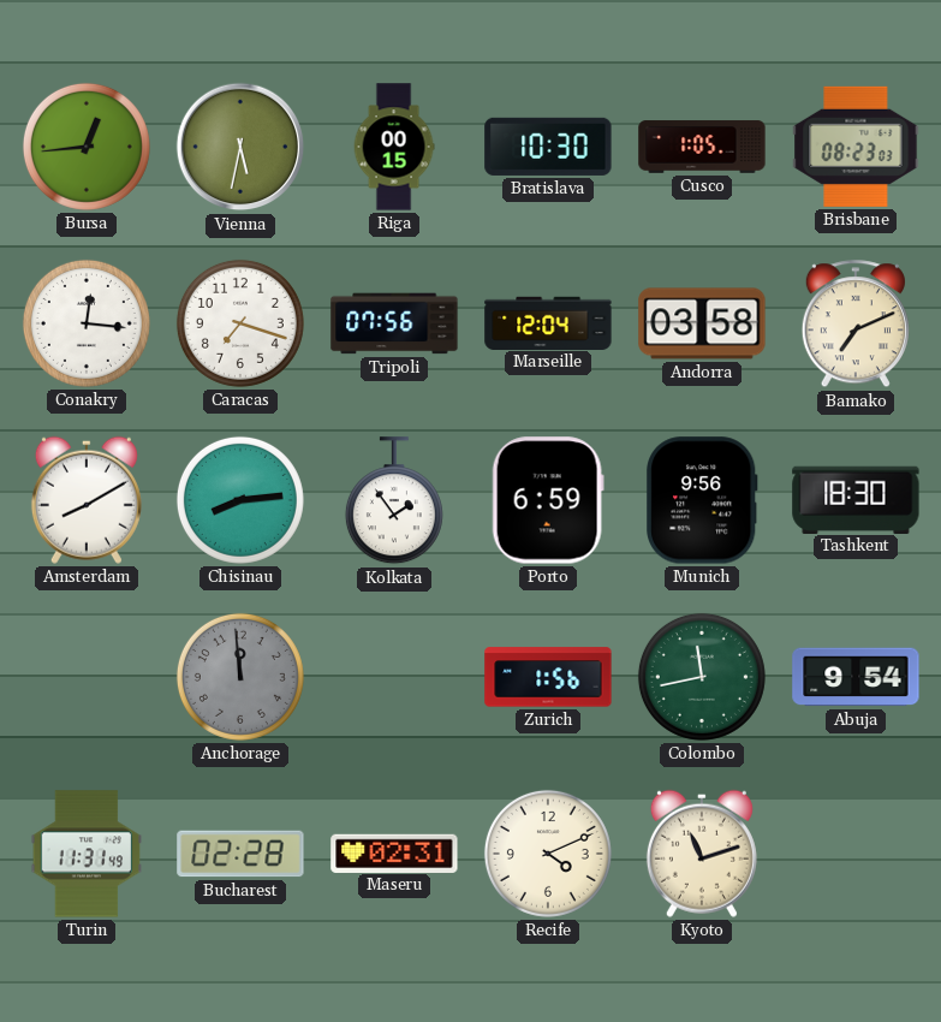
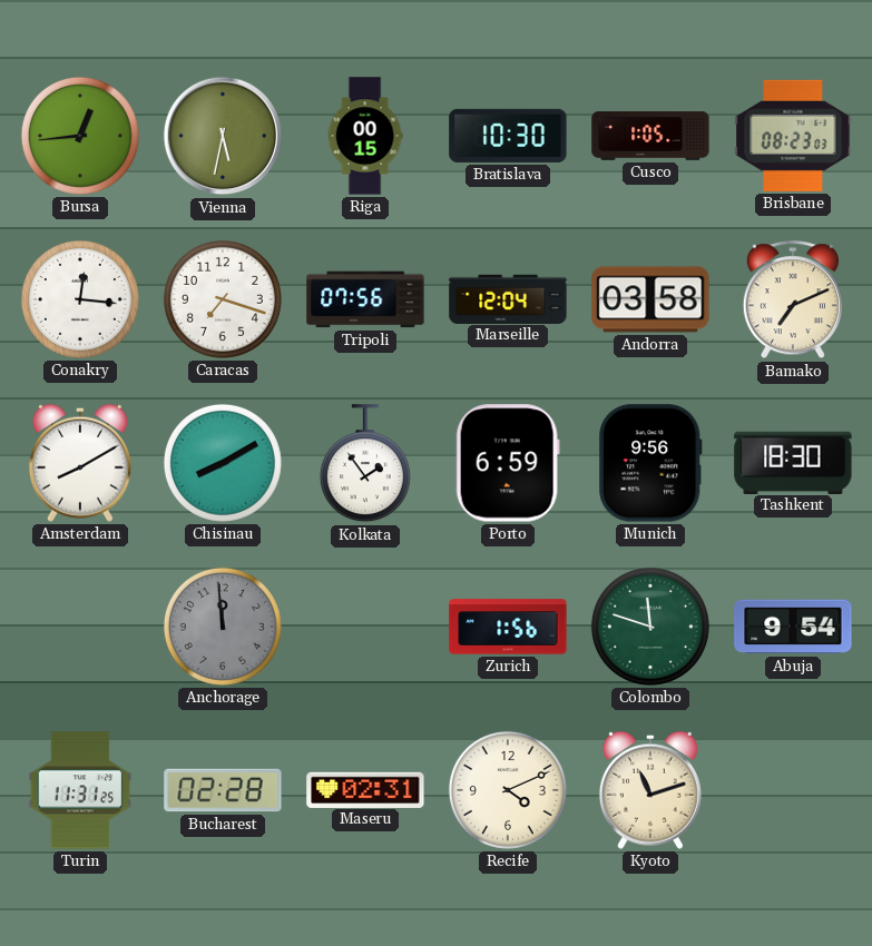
Chisinau: 8:14 -> 8:10
Colombo: 11:43 -> 11:48
Turin: 11:31:49 -> 11:31:25
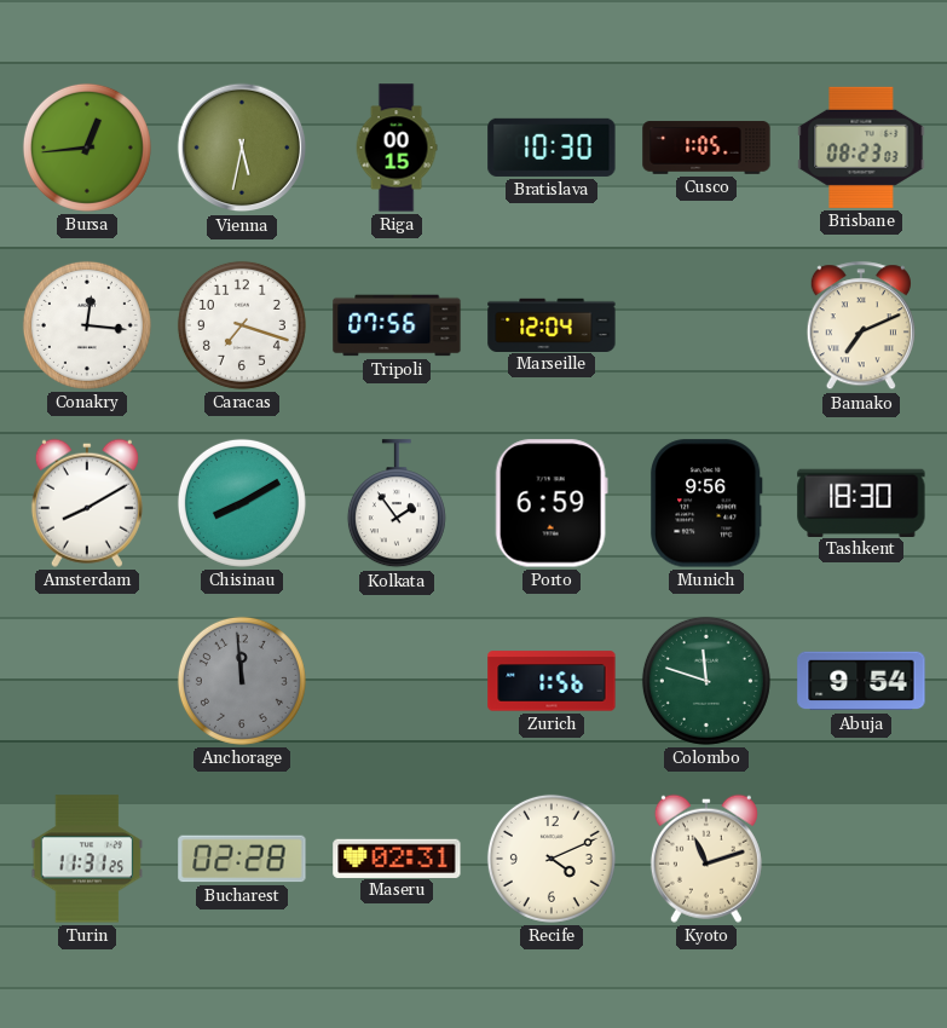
Andorra: 03:58 -> none
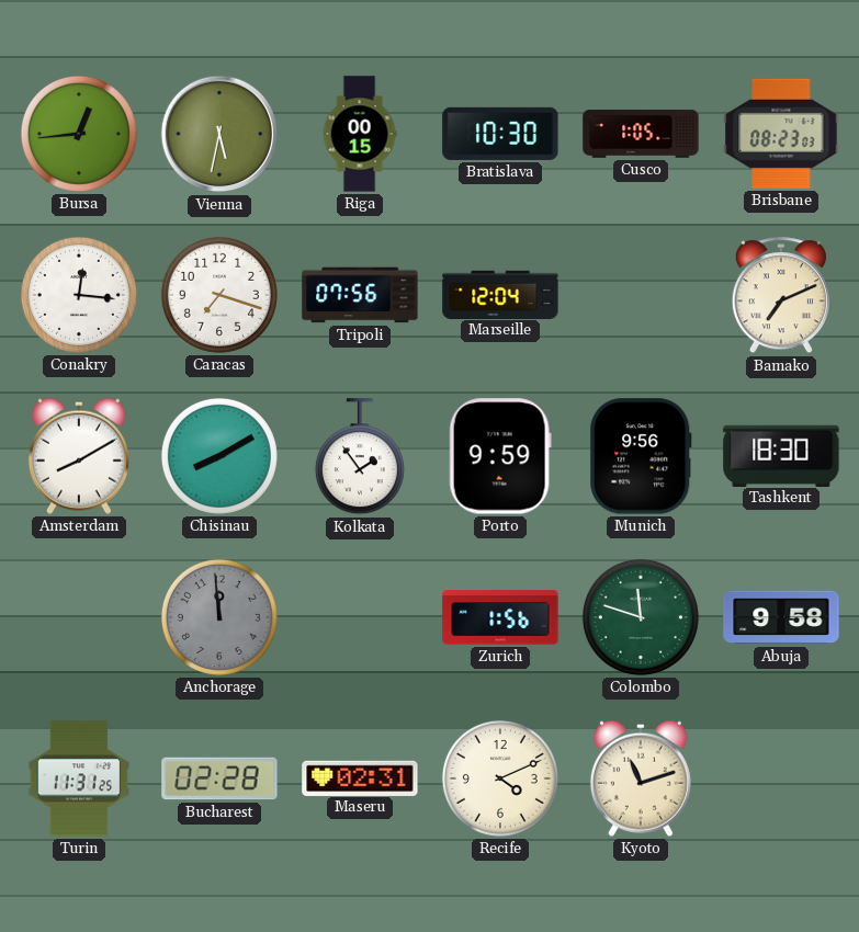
Porto: 6:59 -> 9:59
Abuja: 9:54 -> 9:58
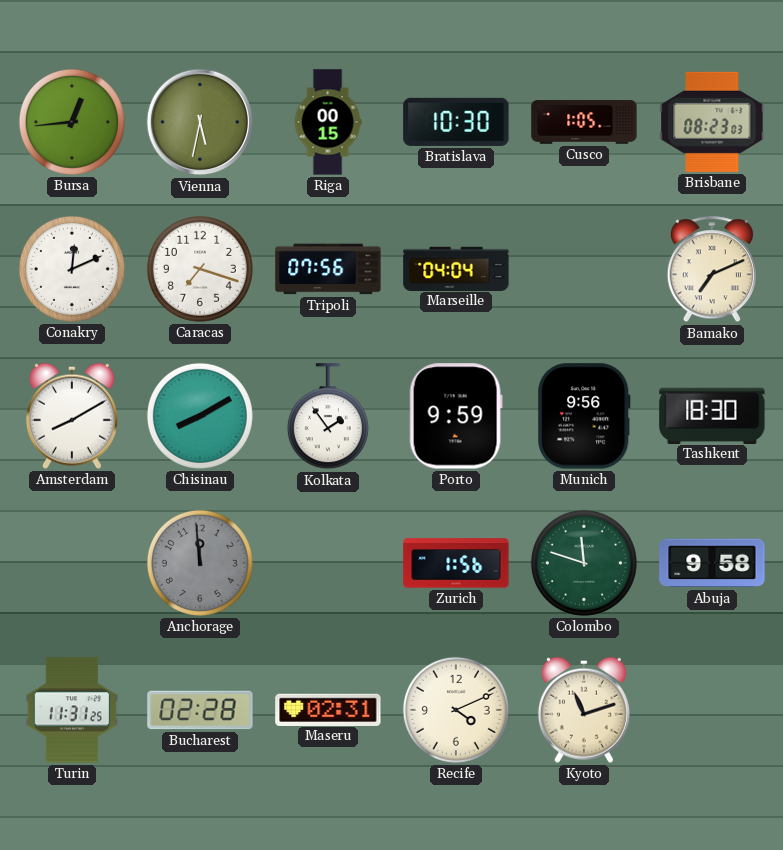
Conakry: 12:16 -> 12:11
Marseille: 12:04 -> 04:04
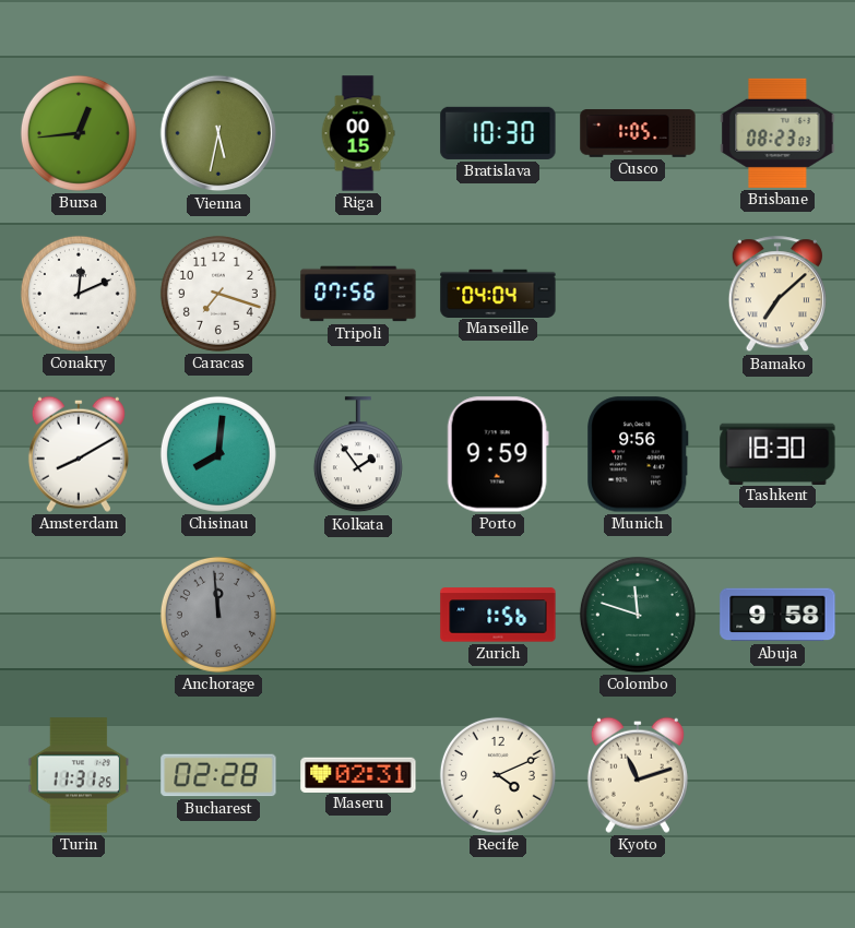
Bamako: 7:11 -> 7:08
Chisinau: 8:10 -> 8:01
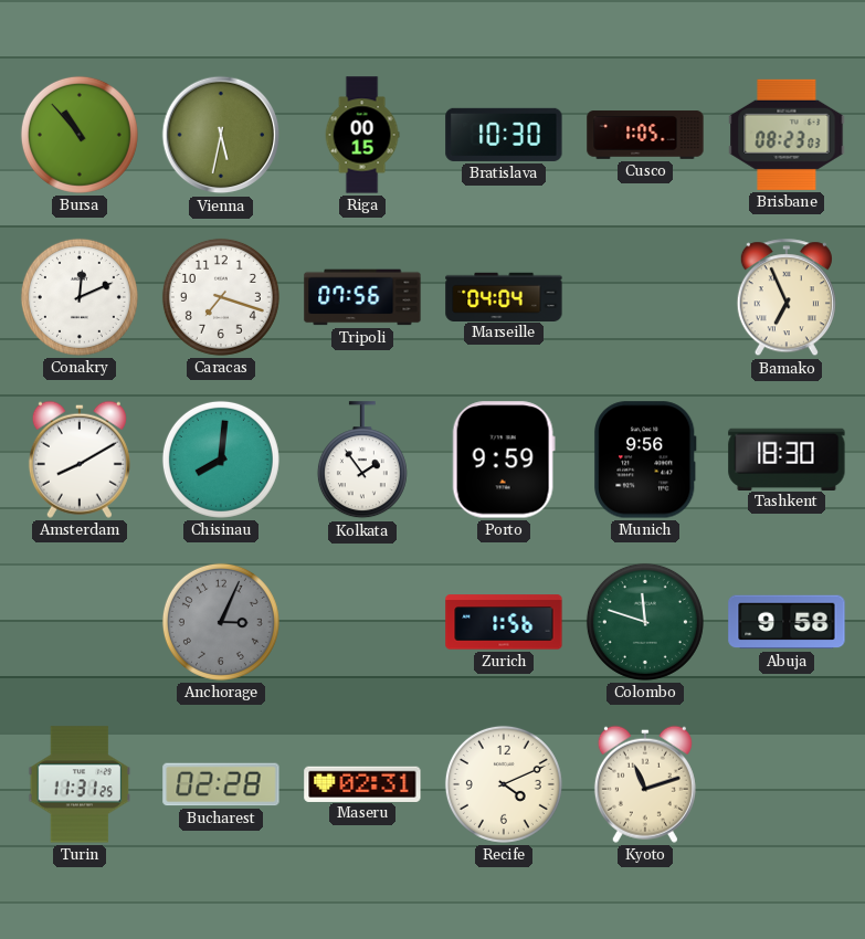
Bursa: 12:44 -> 10:53
Bamako: 7:08 -> 6:56
Anchorage: 11:59 -> 3:04
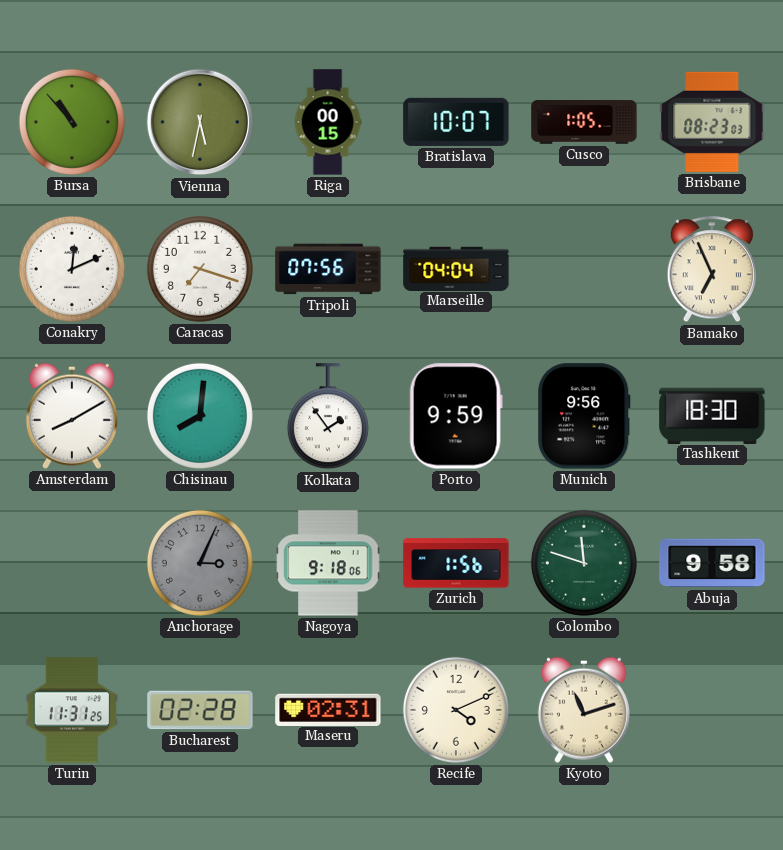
Bratislava: 10:30 -> 10:07
Nagoya: none -> 9:18
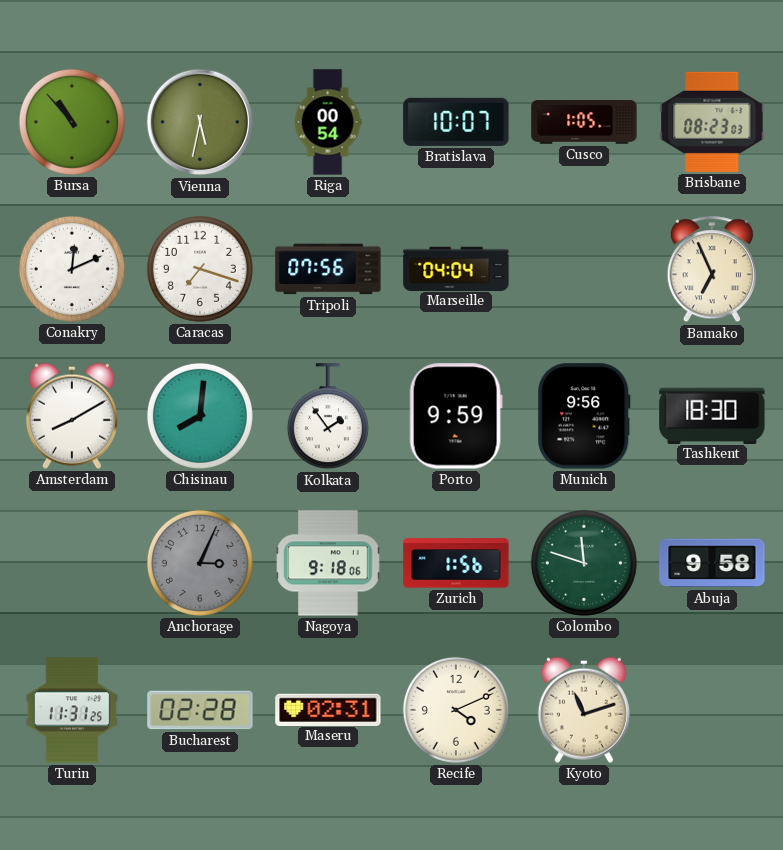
Riga: 00:15 -> 00:54
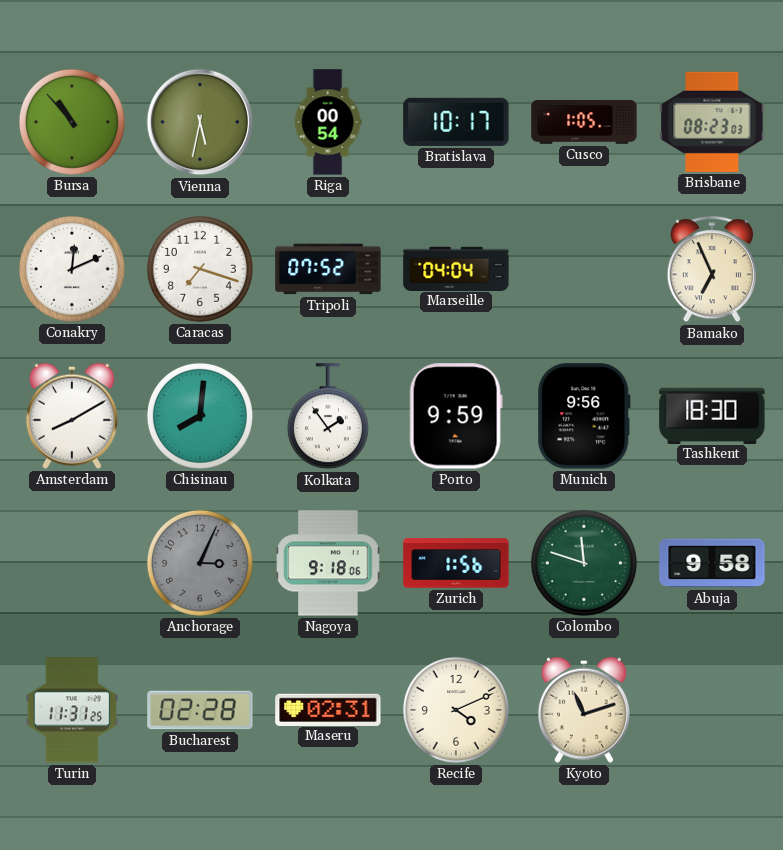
Bratislava: 10:07 -> 10:17
Tripoli: 07:56 -> 07:52
